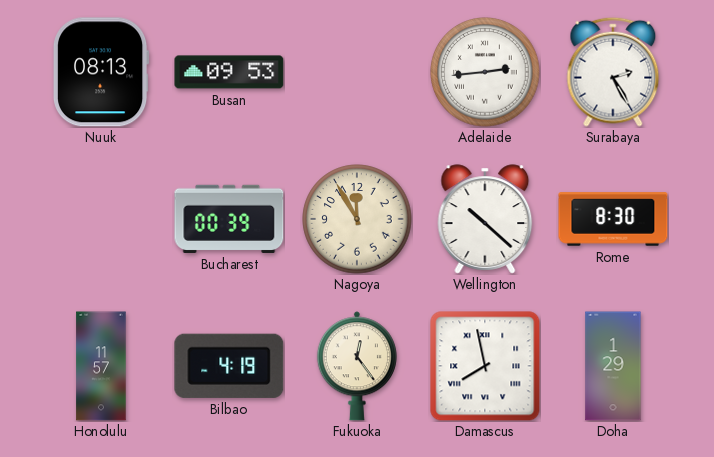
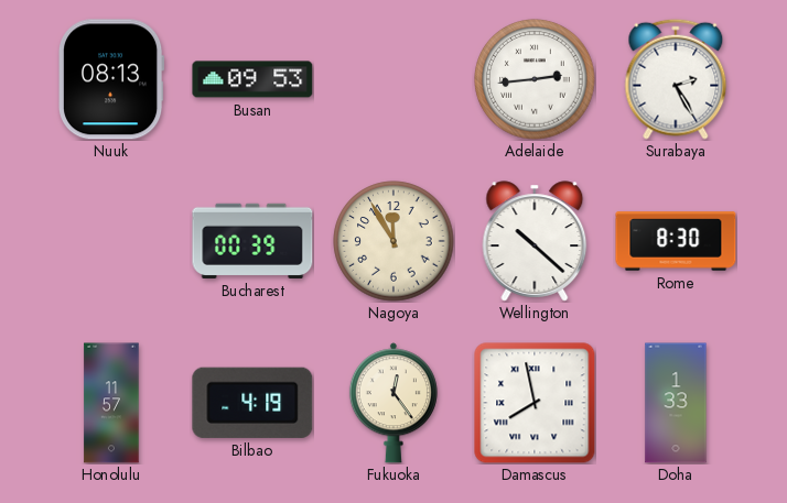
Doha: 1:29 -> 1:33
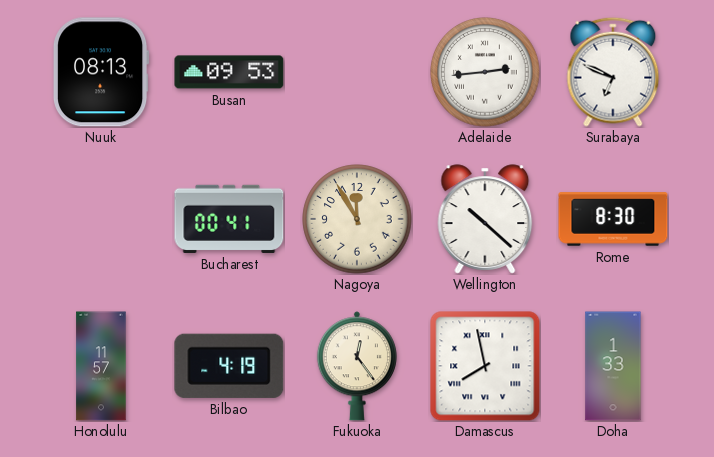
Surabaya: 2:25 -> 6:49
Bucharest: 00:39 -> 00:41
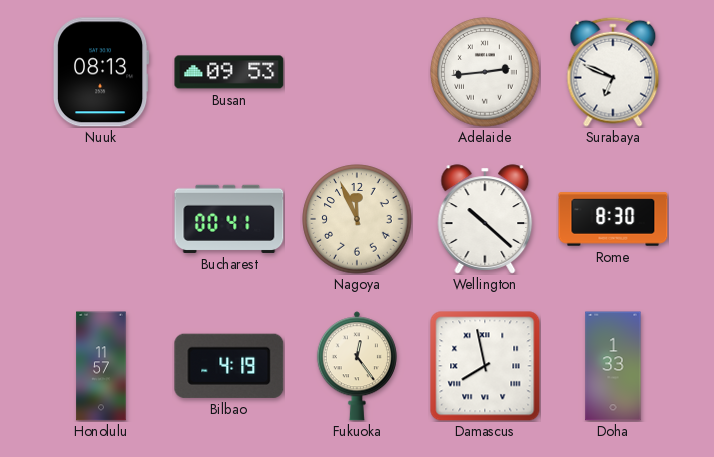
Nagoya: 11:55 -> 11:56
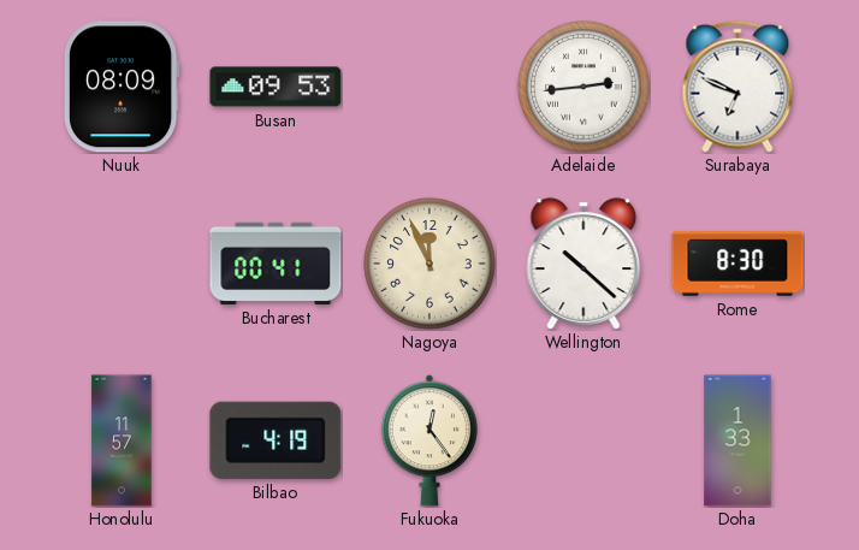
Nuuk: 08:13 -> 08:09
Damascus: 7:58 -> none
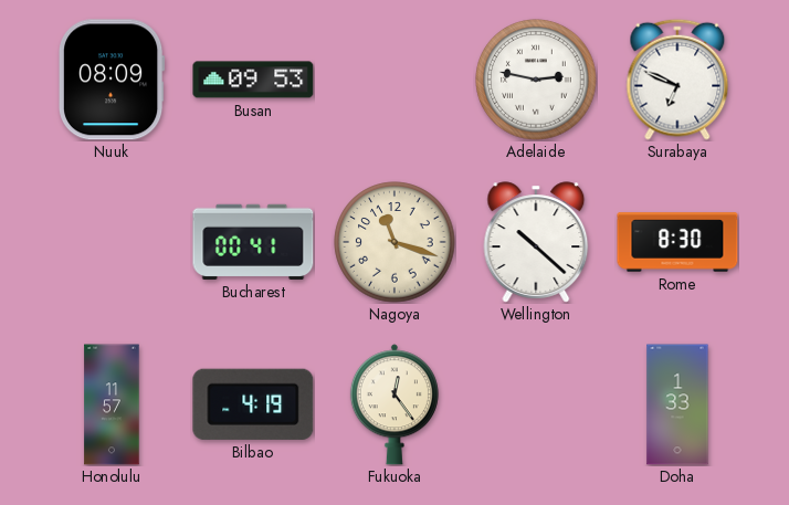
Adelaide: 2:44 -> 2:47
Nagoya: 11:56 -> 11:18
